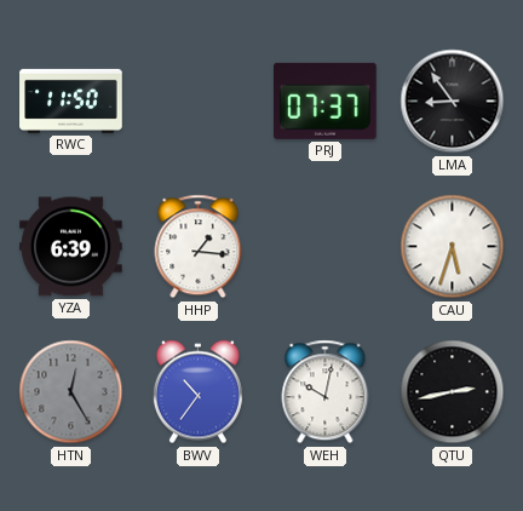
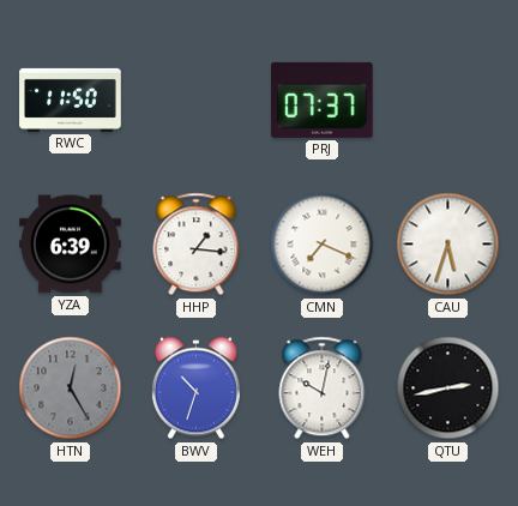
LMA: 8:54 -> none
CMN: none -> 7:19
BWV: 10:36 -> 10:33
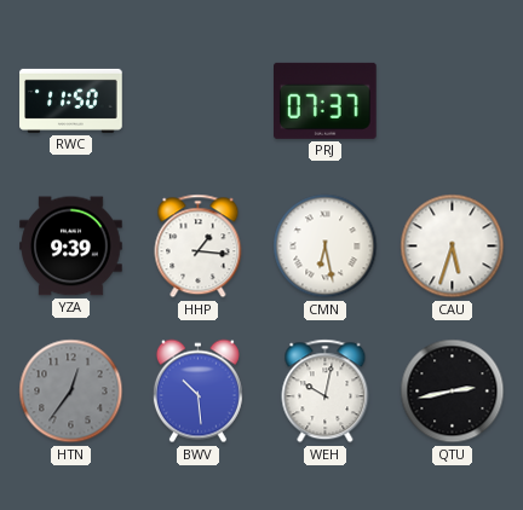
YZA: 6:39 -> 9:39
CMN: 7:19 -> 6:28
HTN: 12:25 -> 12:36
BWV: 10:33 -> 10:29
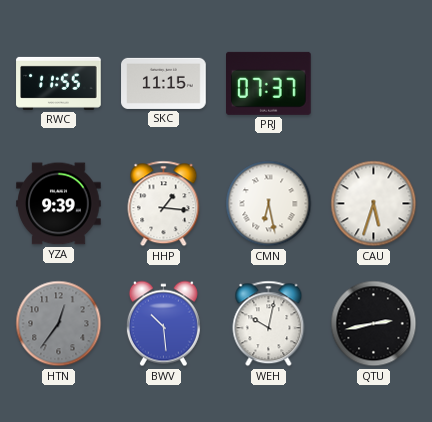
RWC: 11:50 -> 11:55
SKC: none -> 11:15
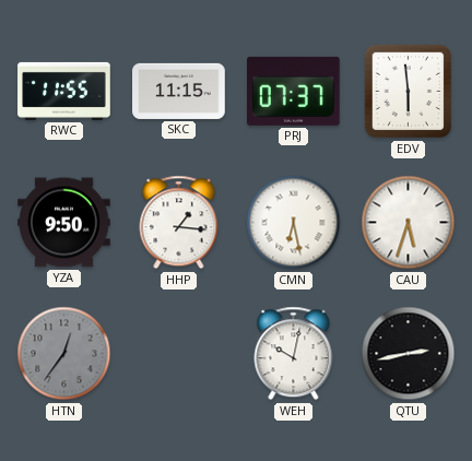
EDV: none -> 5:59
YZA: 9:39 -> 9:50
BWV: 10:29 -> none
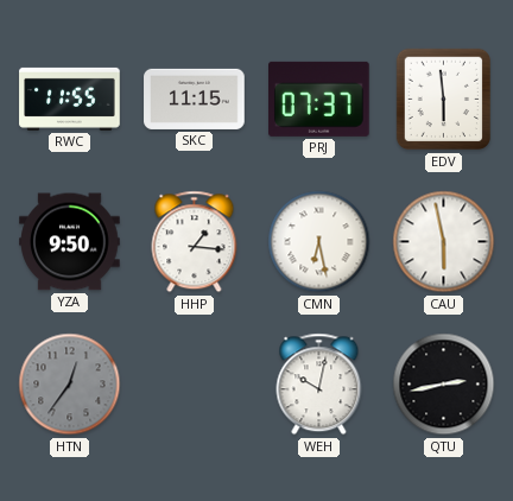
CAU: 5:33 -> 5:58
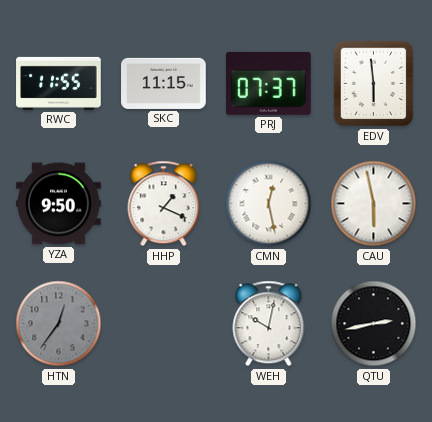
HHP: 1:16 -> 1:19
CMN: 6:28 -> 12:28
